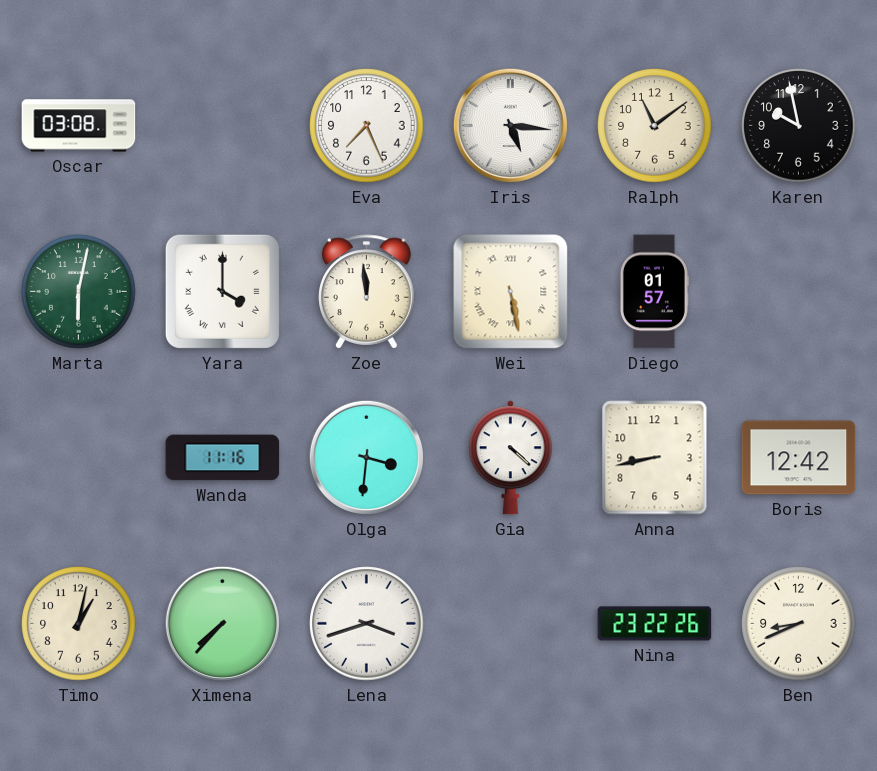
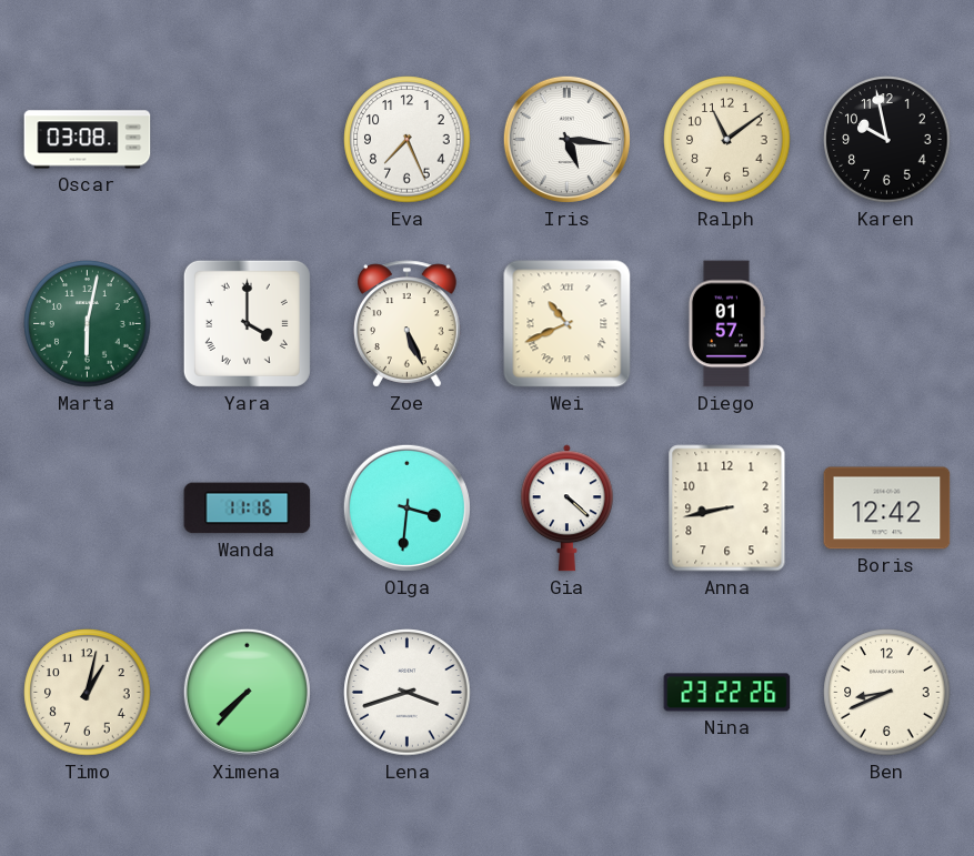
Zoe: 11:59 -> 5:26
Wei: 5:28 -> 10:41
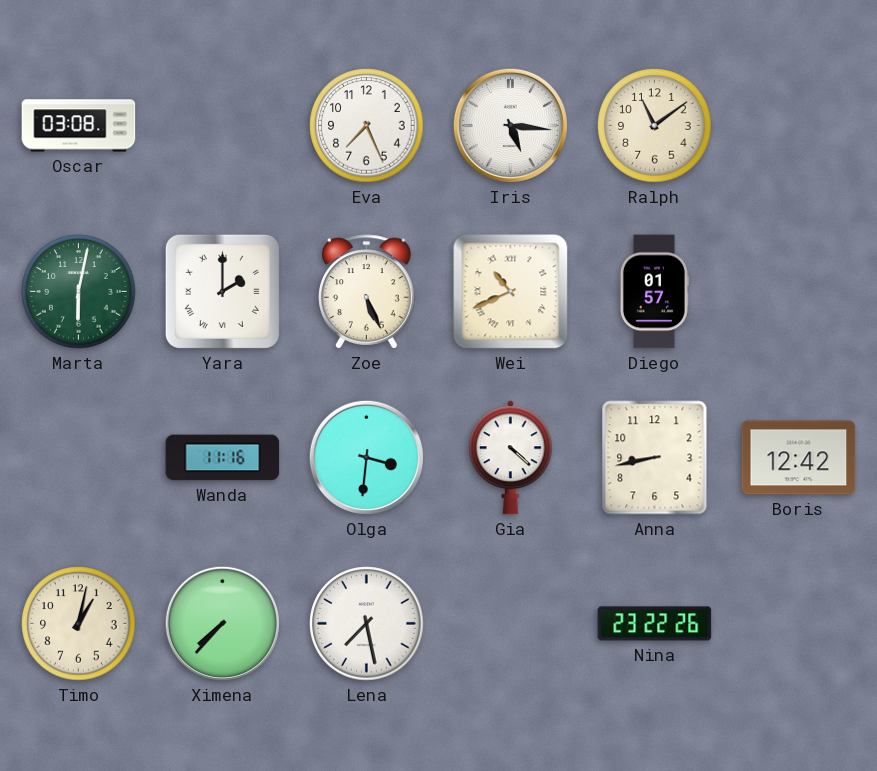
Karen: 9:58 -> none
Yara: 4:00 -> 2:00
Lena: 3:42 -> 7:28
Ben: 8:41 -> none
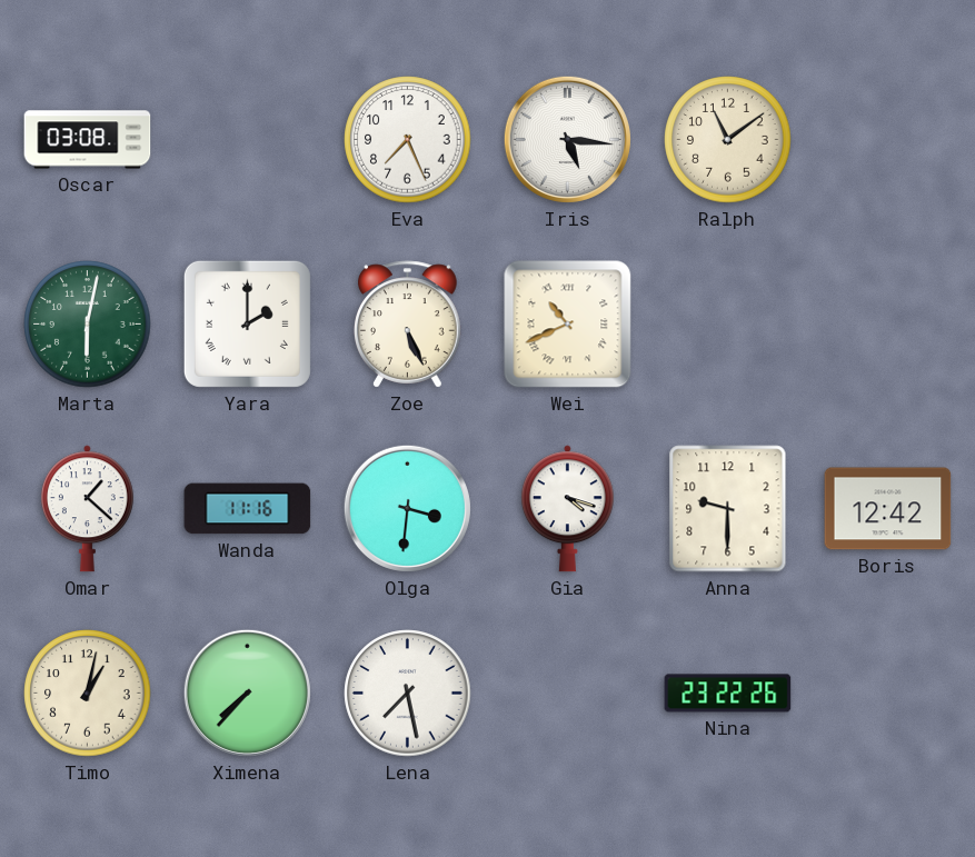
Diego: 01:57 -> none
Omar: none -> 1:22
Gia: 4:22 -> 4:18
Anna: 8:43 -> 9:30
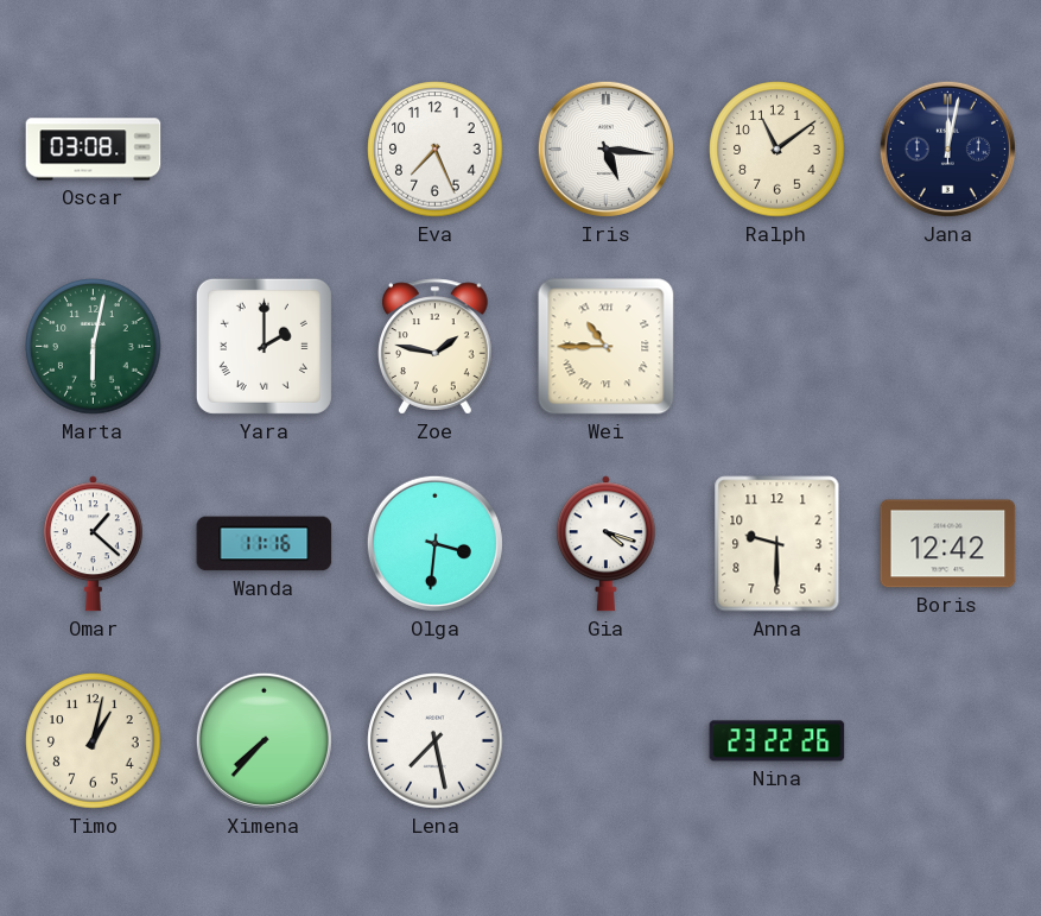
Jana: none -> 12:02
Zoe: 5:26 -> 1:47
Wei: 10:41 -> 10:45
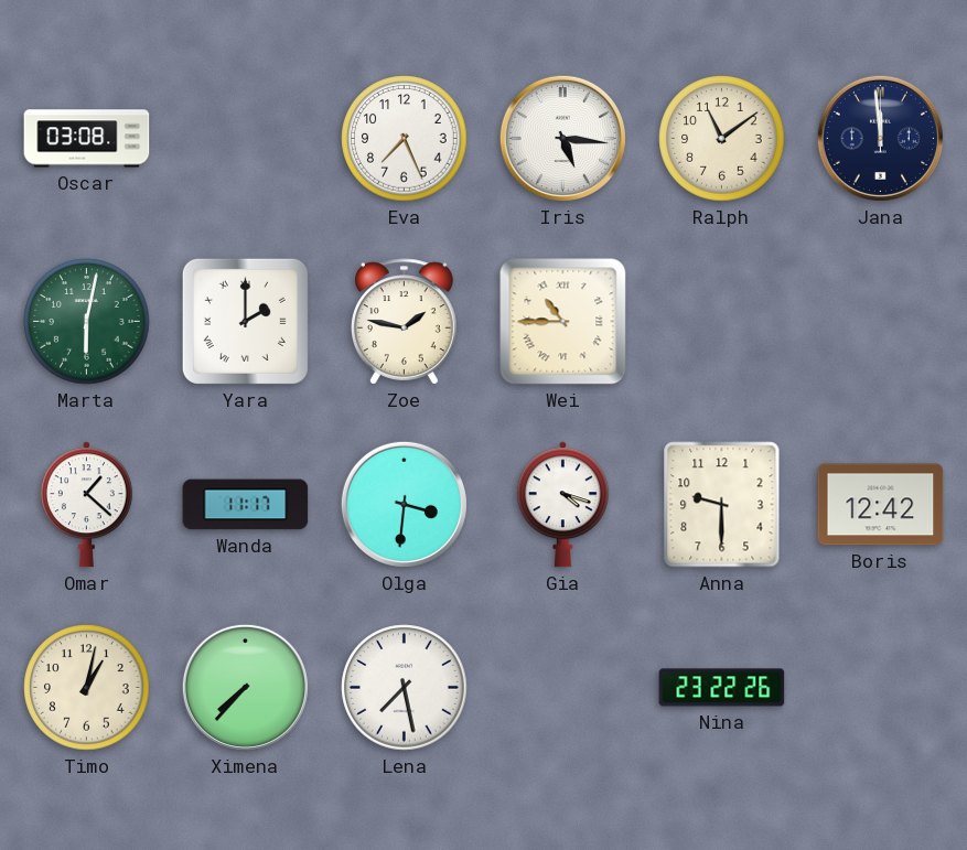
Jana: 12:02 -> 11:59
Wanda: 11:16 -> 11:17
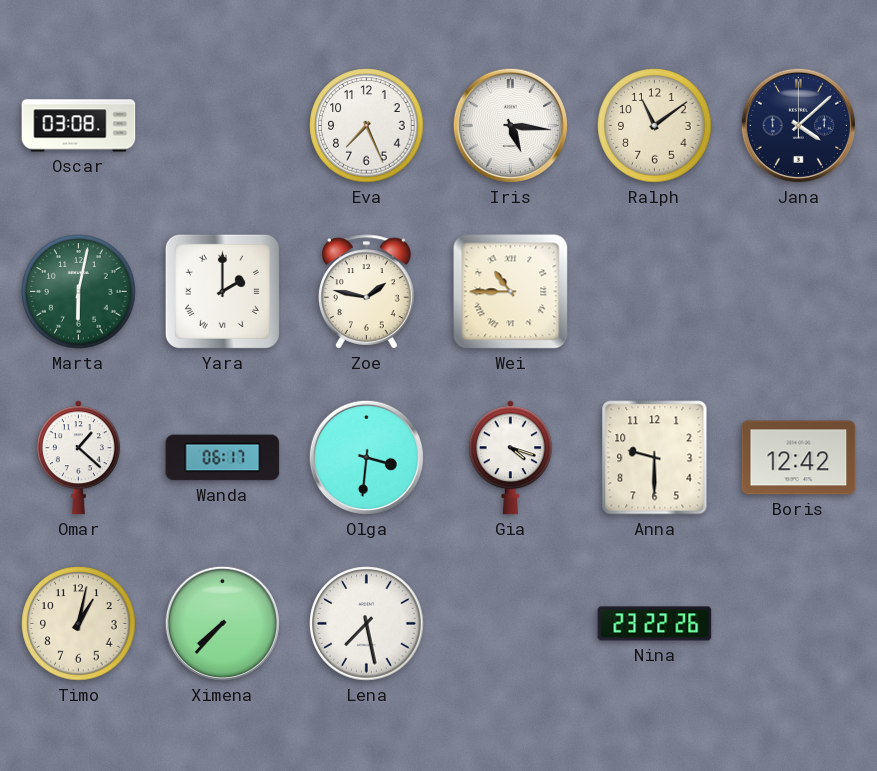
Jana: 11:59 -> 4:08
Wanda: 11:17 -> 06:17
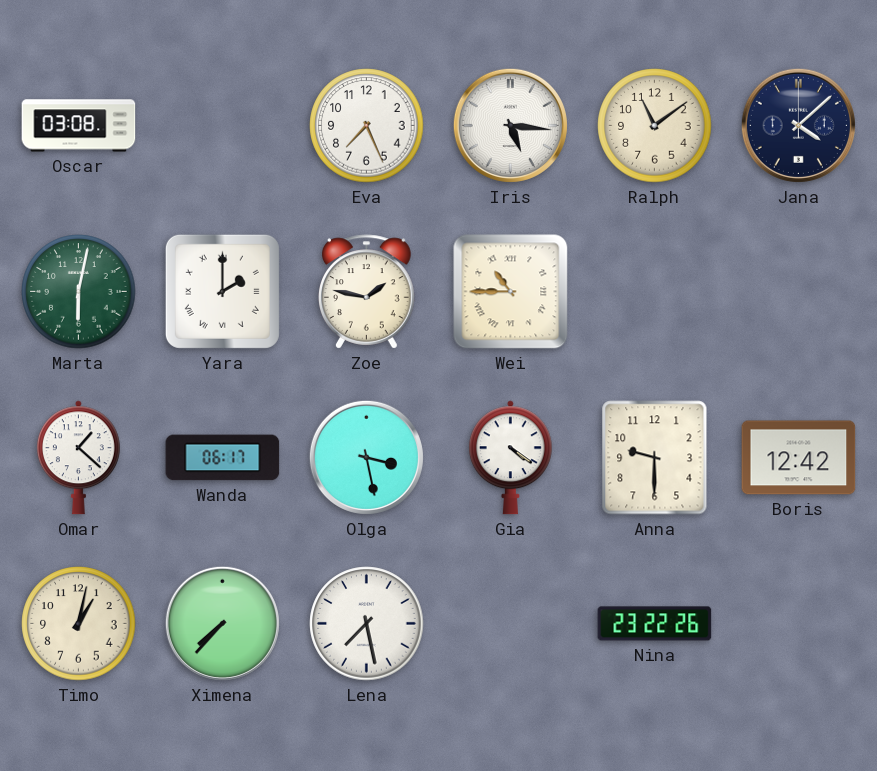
Olga: 3:31 -> 3:28
Gia: 4:18 -> 4:21
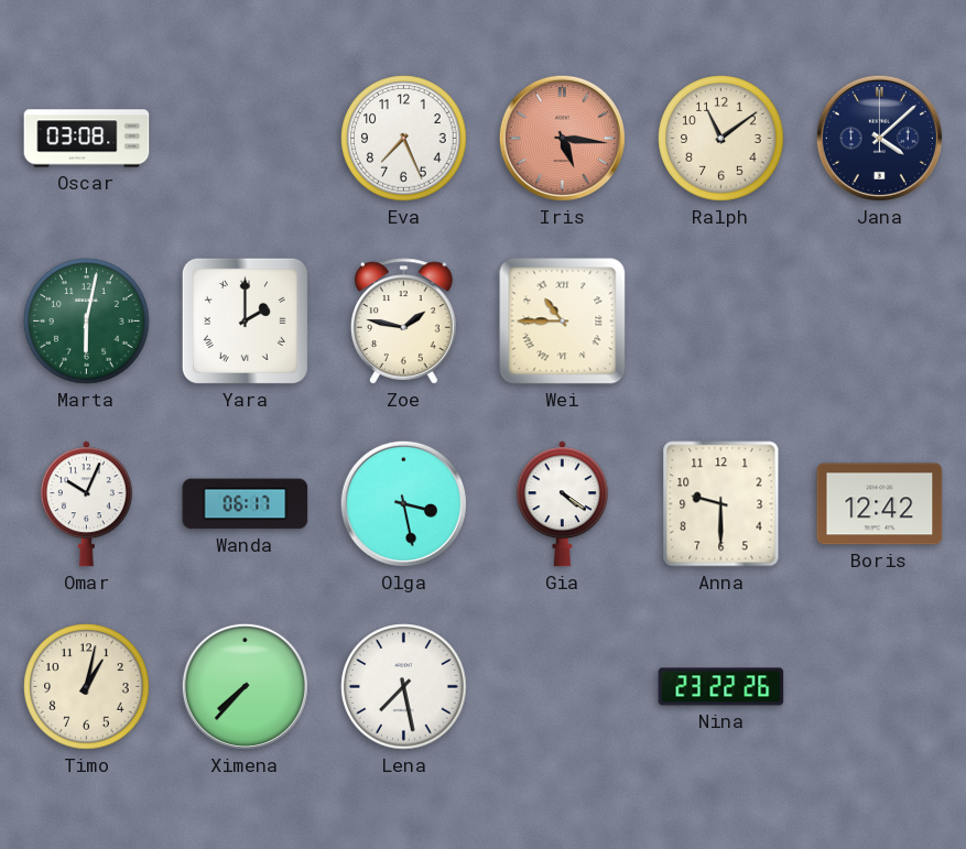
Iris dial: white -> salmon
Omar: 1:22 -> 10:04
